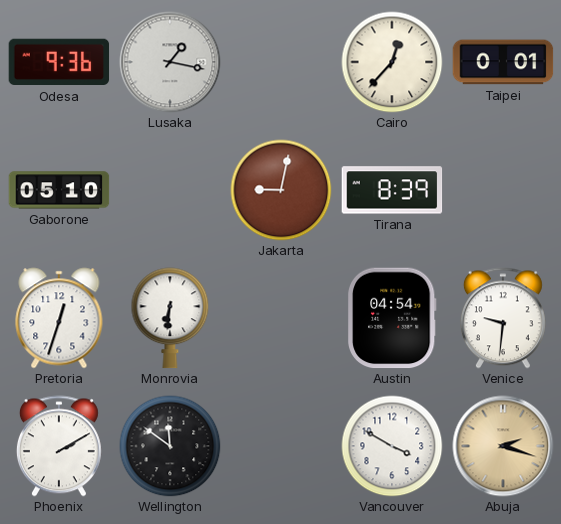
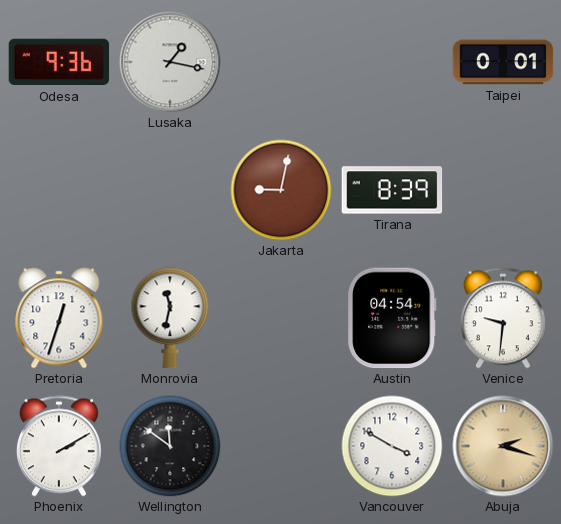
Cairo: 12:37 -> none
Gaborone: 05:10 -> none
Monrovia: 6:31 -> 11:32
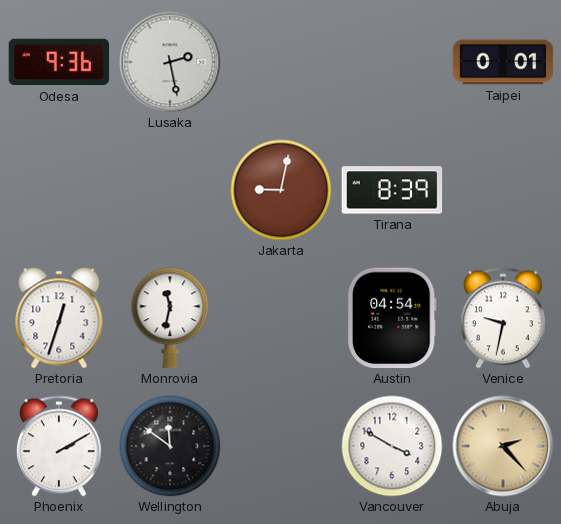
Lusaka: 1:17 -> 2:28
Venice: 9:31 -> 9:32
Abuja: 2:18 -> 2:23
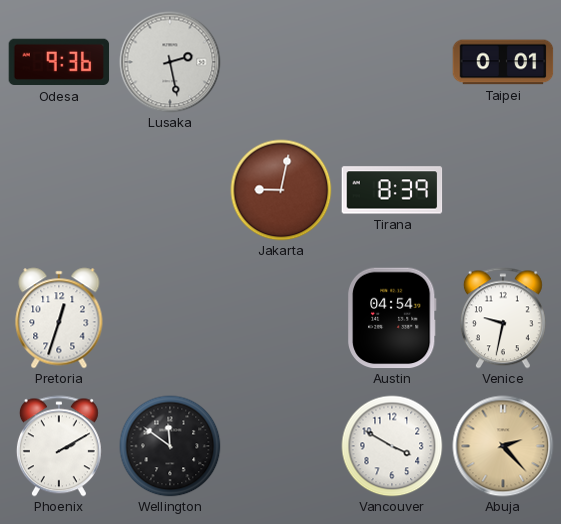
Monrovia: 11:32 -> none
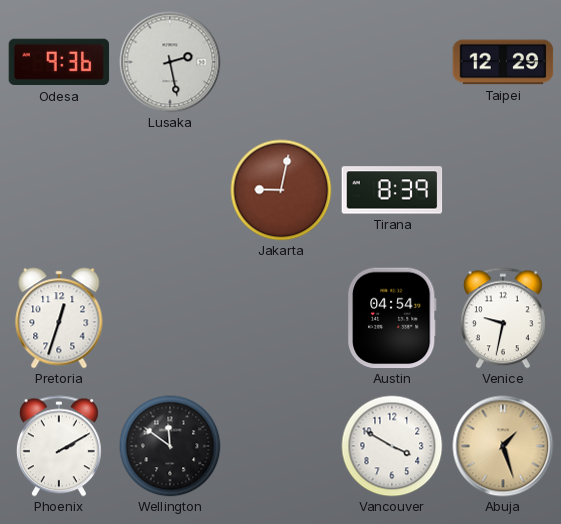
Taipei: 0:01 -> 12:29
Abuja: 2:23 -> 1:27
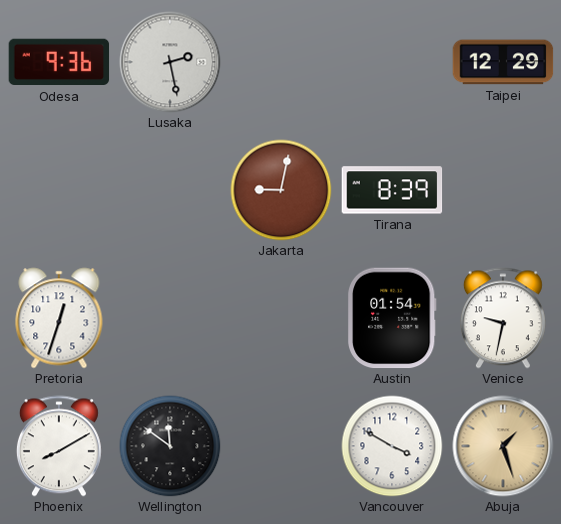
Austin: 04:54 -> 01:54
Phoenix: 2:10 -> 8:10
